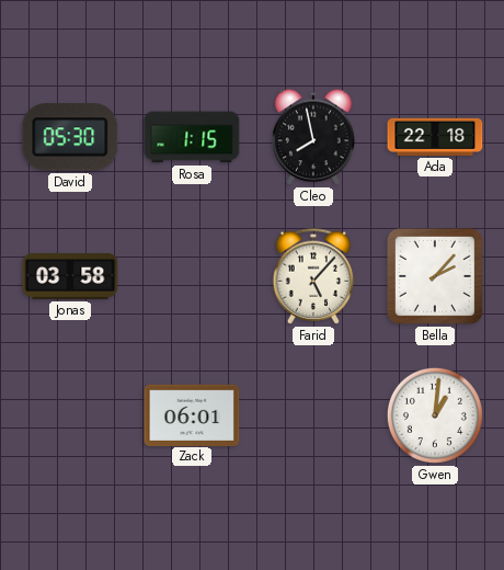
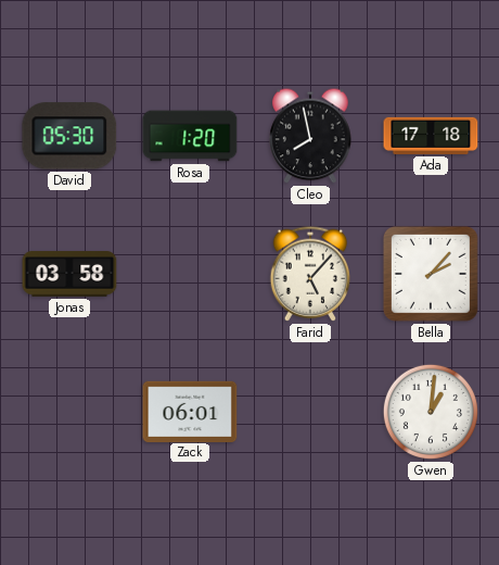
Rosa: 1:15 -> 1:20
Ada: 22:18 -> 17:18
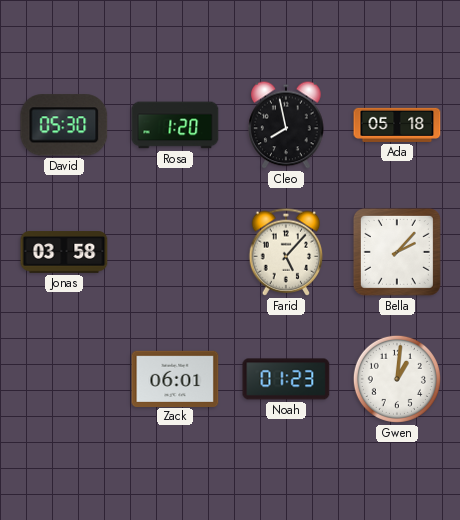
Ada: 17:18 -> 05:18
Noah: none -> 01:23
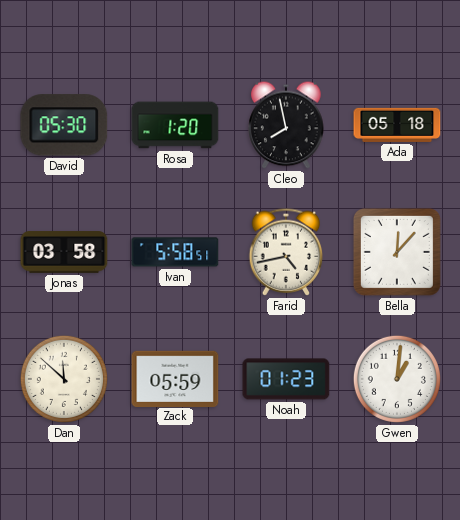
Ivan: none -> 5:58
Farid: 5:07 -> 4:43
Bella: 2:07 -> 12:07
Dan: none -> 11:52
Zack: 06:01 -> 05:59
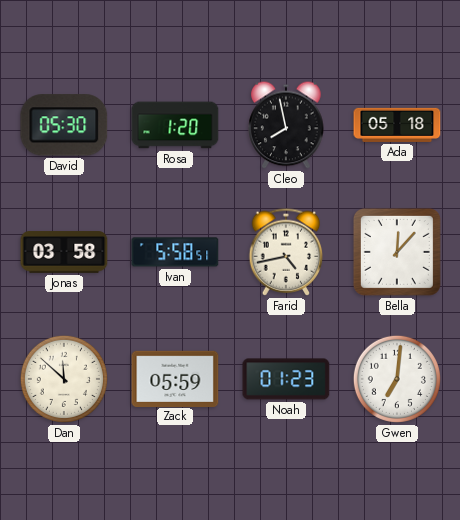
Gwen: 1:01 -> 7:01
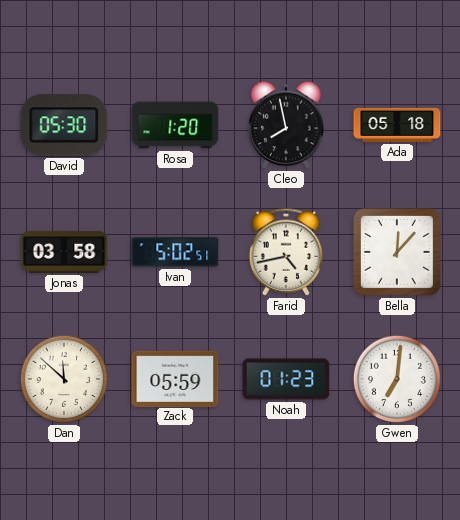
Ivan: 5:58 -> 5:02
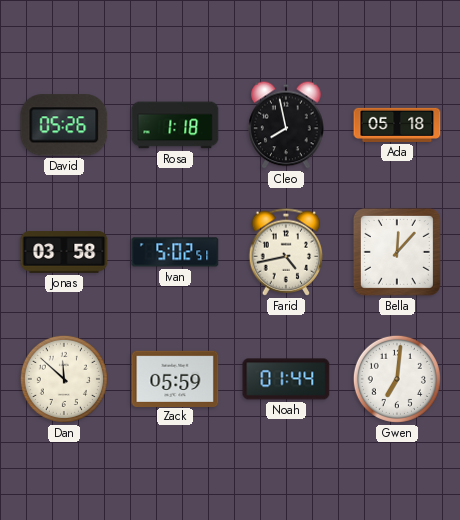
David: 05:30 -> 05:26
Rosa: 1:20 -> 1:18
Noah: 01:23 -> 01:44
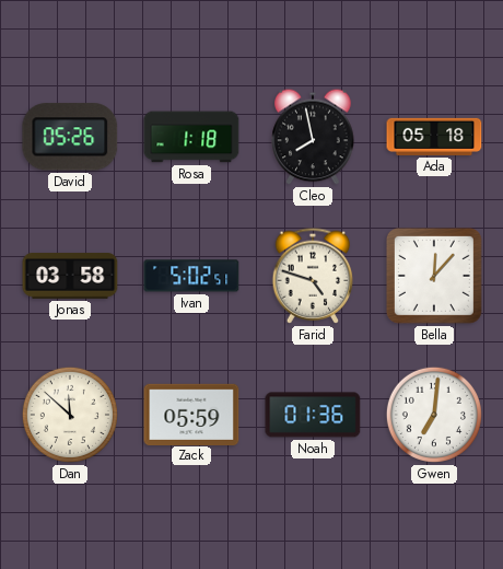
Farid: 4:43 -> 4:48
Noah: 01:44 -> 01:36
